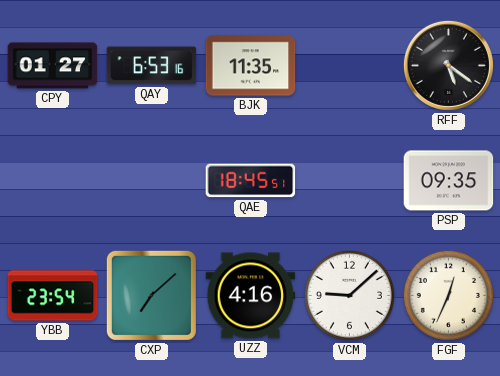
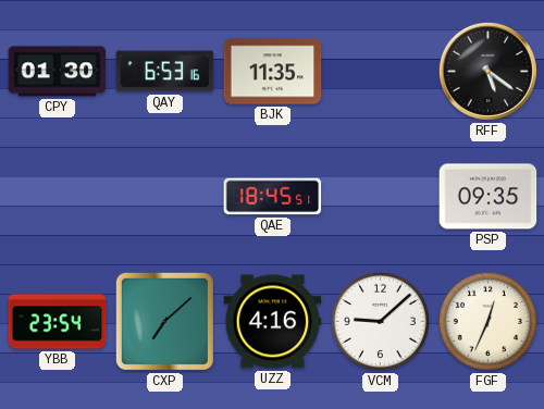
CPY: 01:27 -> 01:30
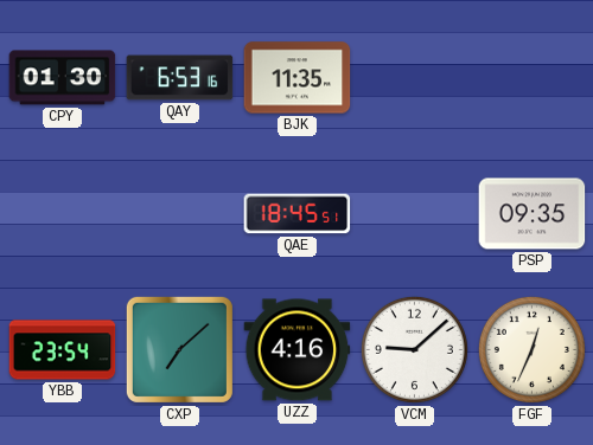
RFF: 5:21 -> none
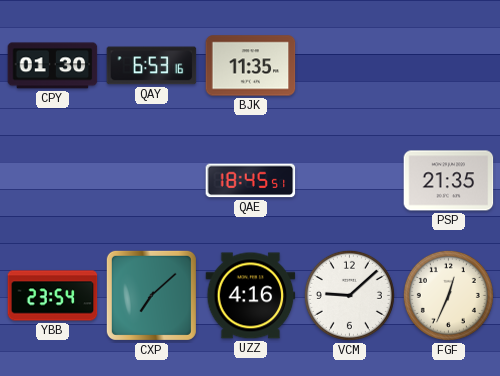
PSP: 09:35 -> 21:35
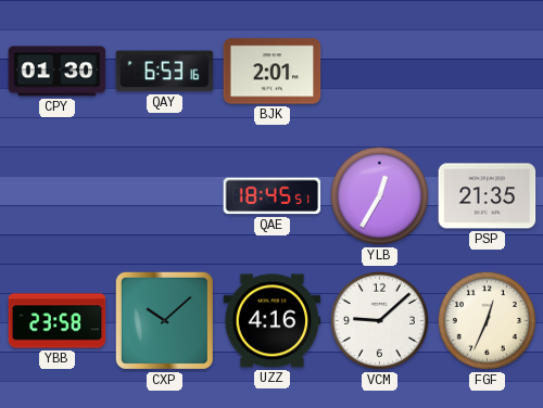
BJK: 11:35 -> 2:01
YLB: none -> 12:35
YBB: 23:54 -> 23:58
CXP: 7:08 -> 10:08
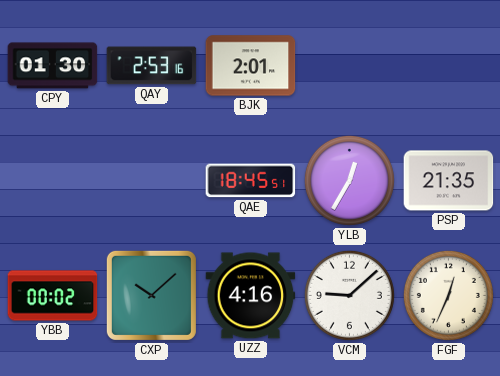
QAY: 6:53 -> 2:53
YBB: 23:58 -> 00:02
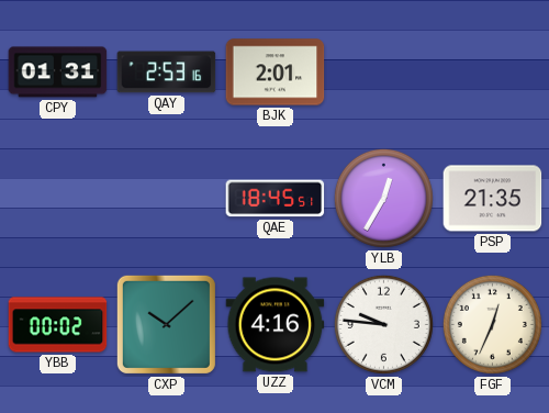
CPY: 01:30 -> 01:31
VCM: 9:08 -> 9:46
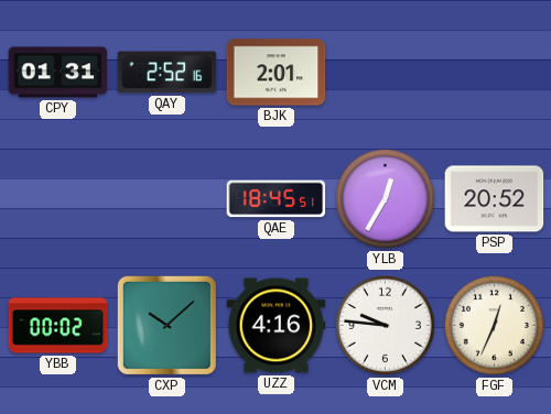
QAY: 2:53 -> 2:52
PSP: 21:35 -> 20:52
